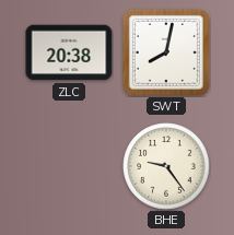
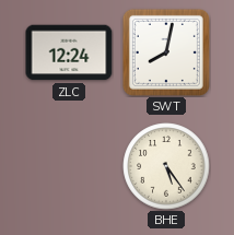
ZLC: 20:38 -> 12:24
BHE: 9:24 -> 5:24
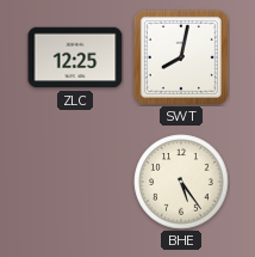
ZLC: 12:24 -> 12:25
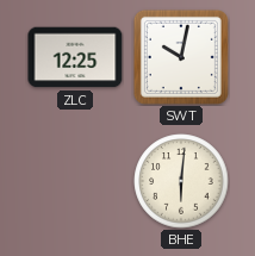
SWT: 8:02 -> 10:02
BHE: 5:24 -> 6:01
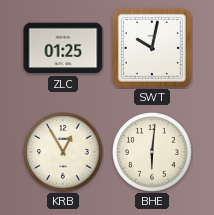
ZLC: 12:25 -> 01:25
KRB: none -> 12:55
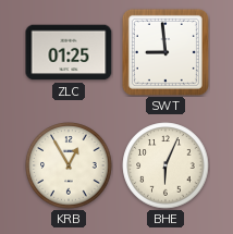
SWT: 10:02 -> 8:59
BHE: 6:01 -> 6:04
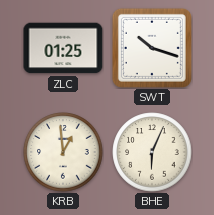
SWT: 8:59 -> 10:18
KRB: 12:55 -> 12:59
